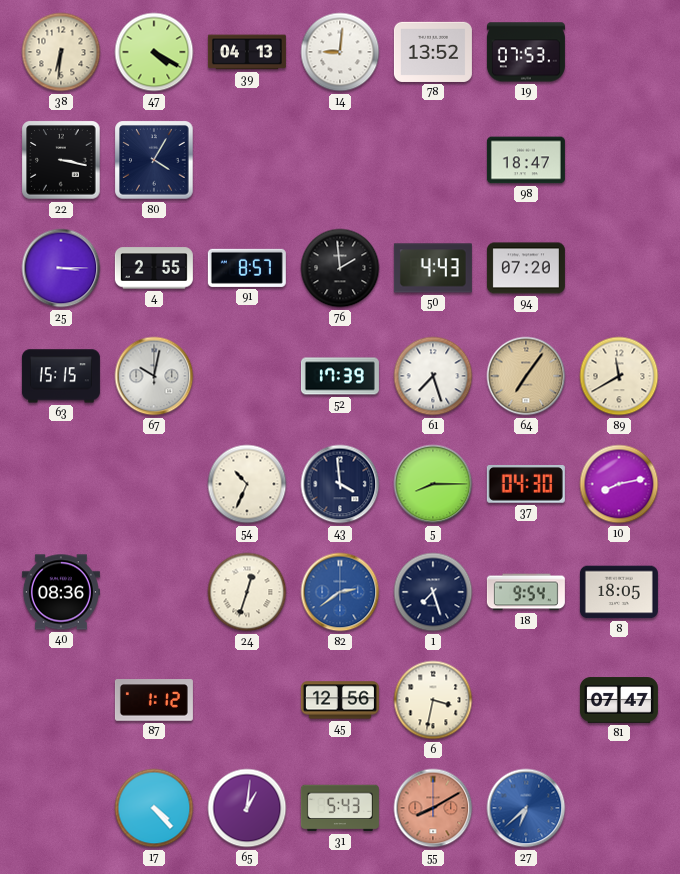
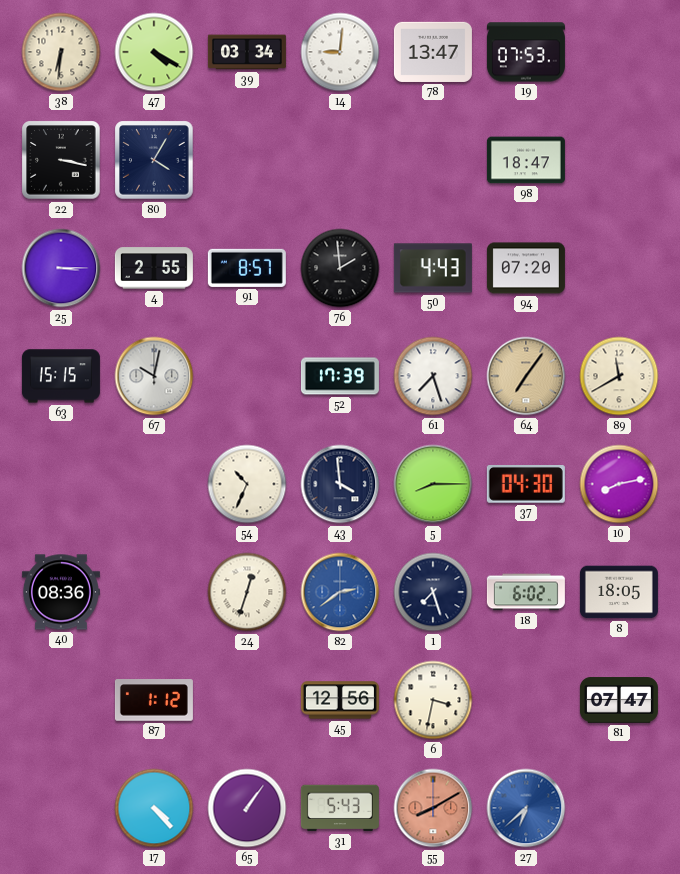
39: 04:13 -> 03:34
78: 13:52 -> 13:47
18: 9:54 -> 6:02
65: 1:01 -> 1:06
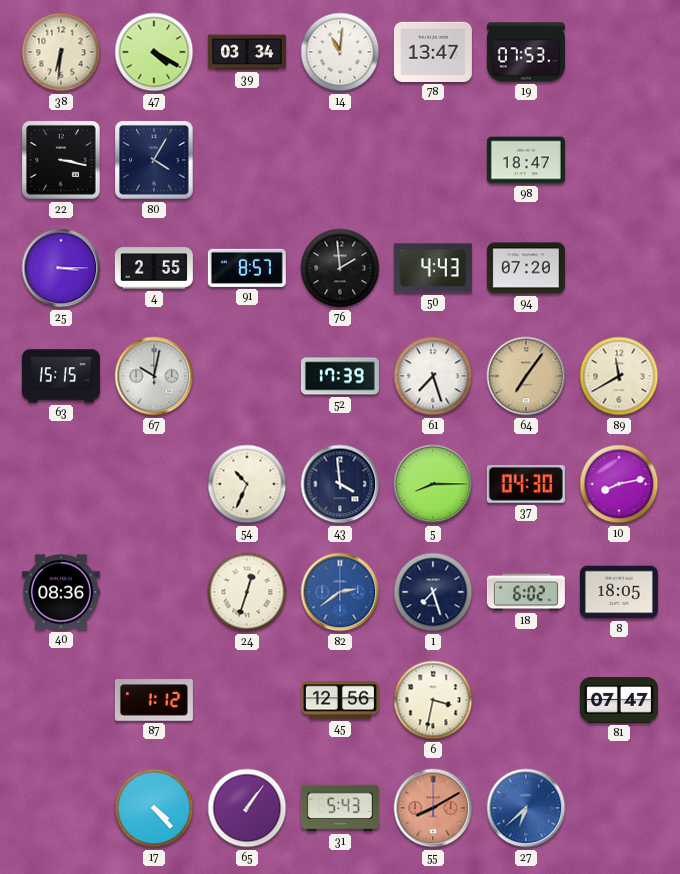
14: 9:01 -> 11:01
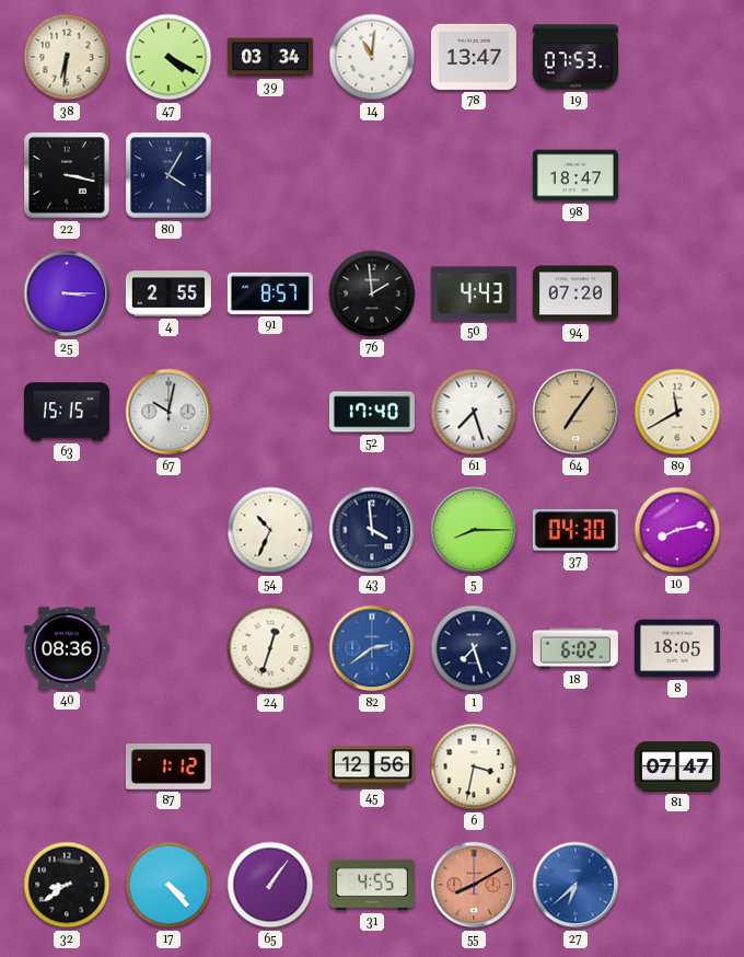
52: 17:39 -> 17:40
32: none -> 8:39
31: 5:43 -> 4:55
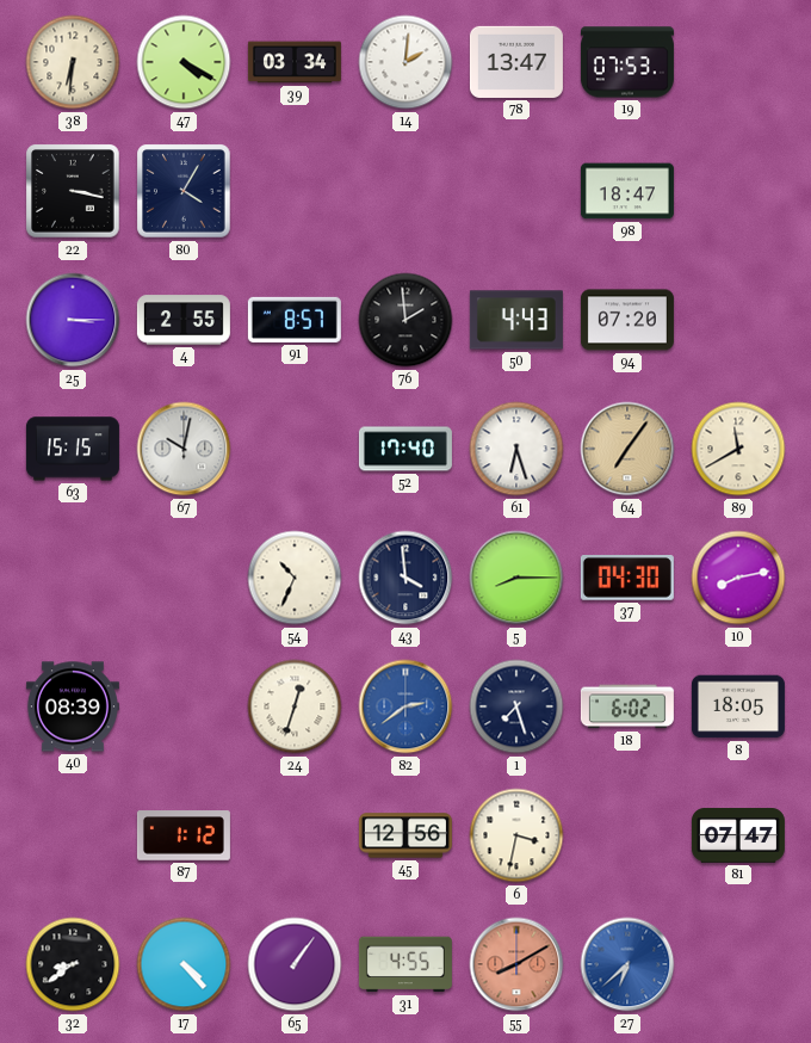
14: 11:01 -> 2:01
61: 7:27 -> 6:27
40: 08:36 -> 08:39
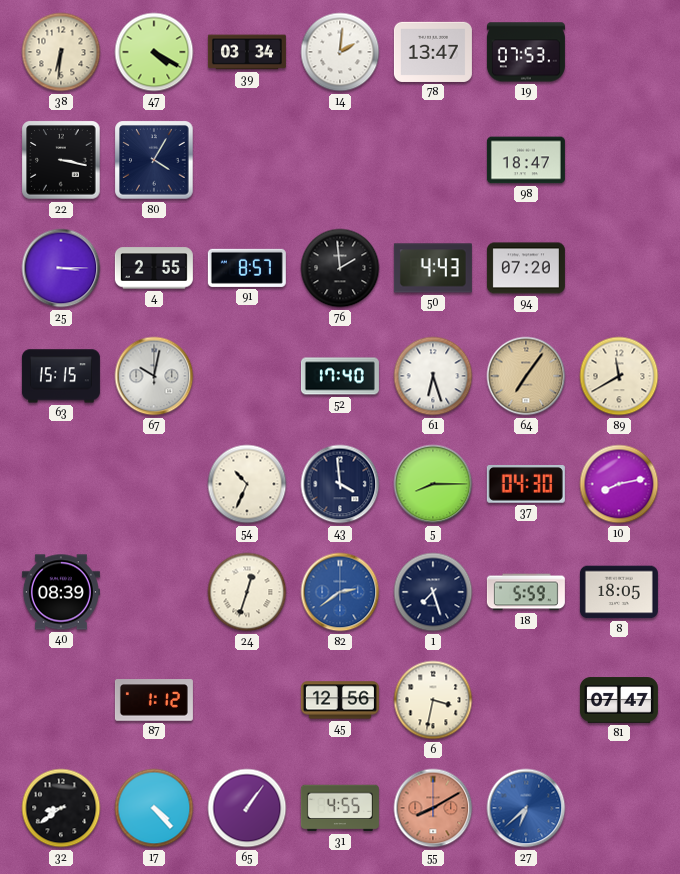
18: 6:02 -> 5:59
